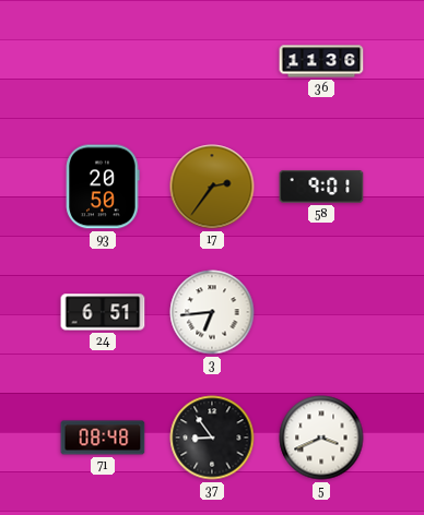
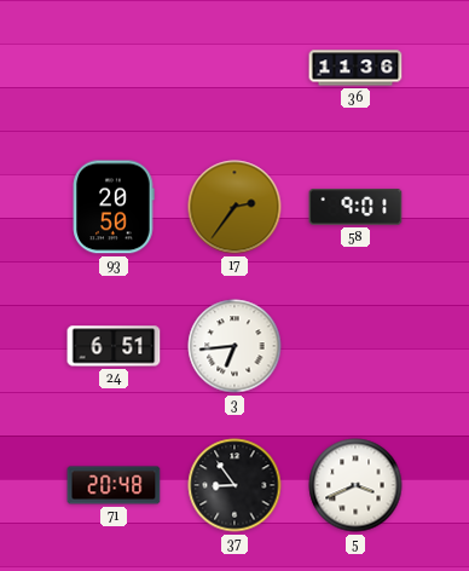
71: 08:48 -> 20:48
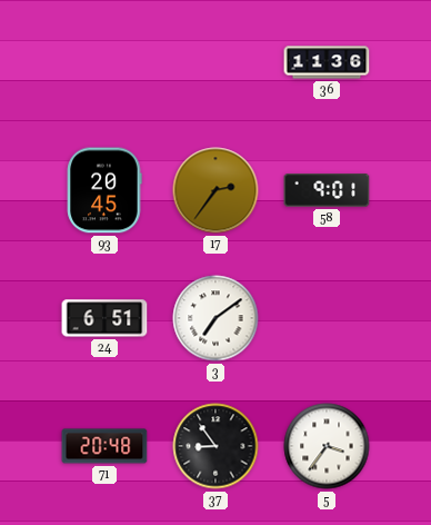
93: 20:50 -> 20:45
3: 6:44 -> 7:09
5: 3:41 -> 3:36
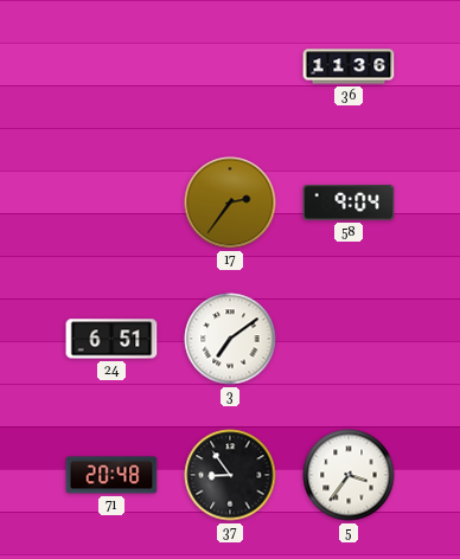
93: 20:45 -> none
58: 9:01 -> 9:04
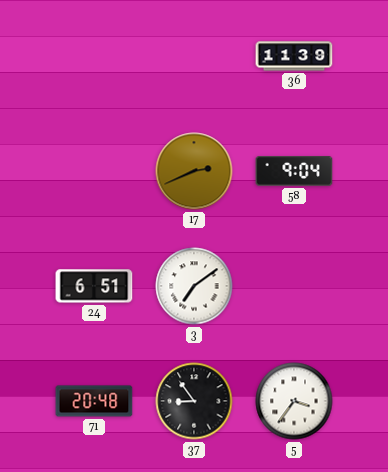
36: 11:36 -> 11:39
17: 2:36 -> 2:41
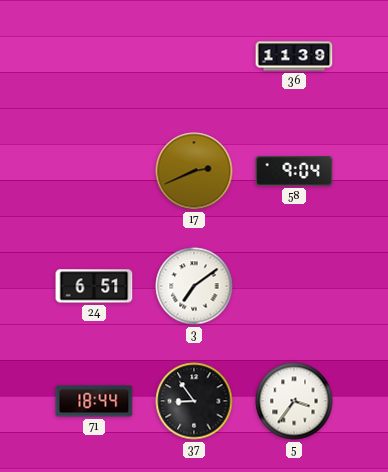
71: 20:48 -> 18:44
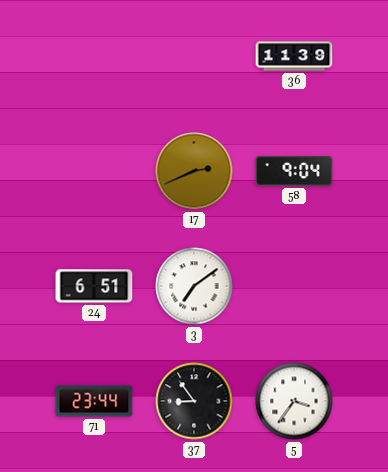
71: 18:44 -> 23:44
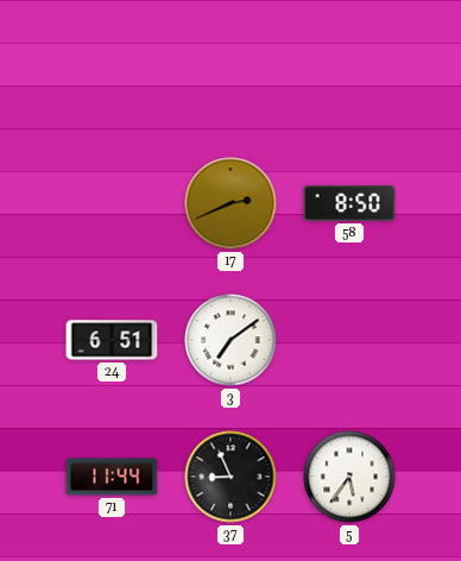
36: 11:39 -> none
58: 9:04 -> 8:50
71: 23:44 -> 11:44
37: 8:54 -> 8:56
5: 3:36 -> 5:36
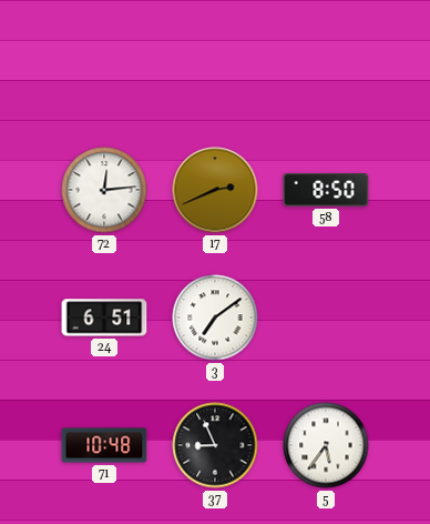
72: none -> 12:14
71: 11:44 -> 10:48
